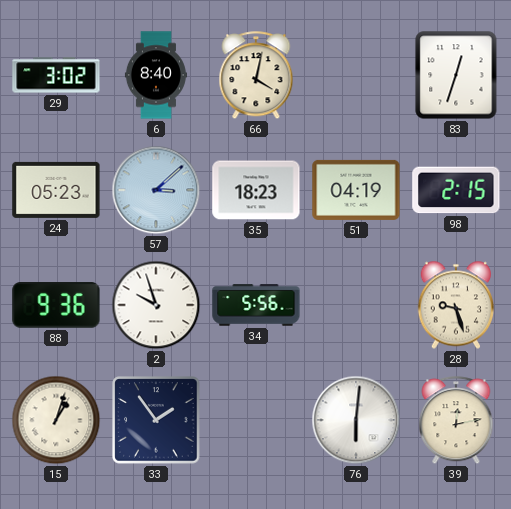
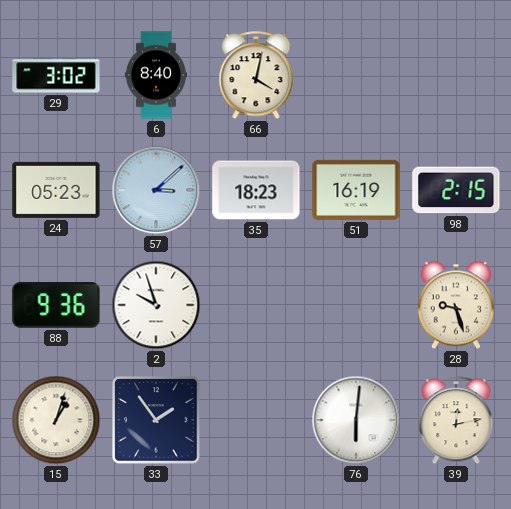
83: 12:33 -> none
51: 04:19 -> 16:19
34: 5:56 -> none
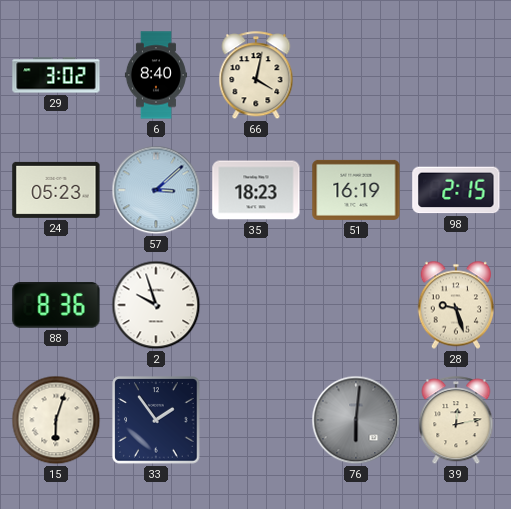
88: 9:36 -> 8:36
15: 1:03 -> 6:03
76 dial: white -> grey
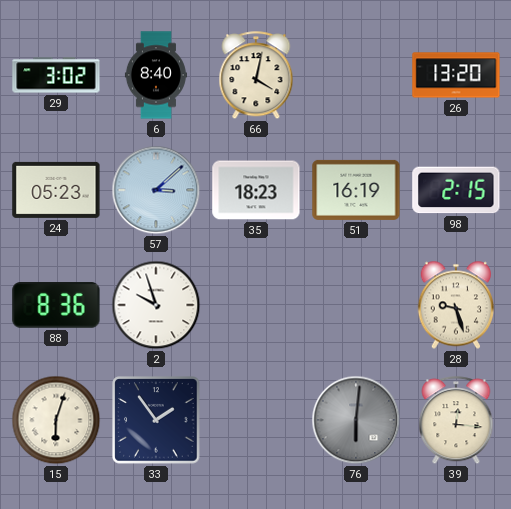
26: none -> 13:20
39: 12:13 -> 12:16
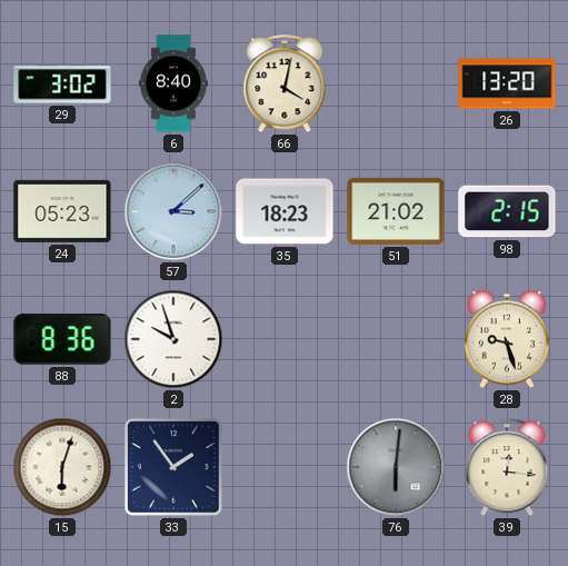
51: 16:19 -> 21:02
